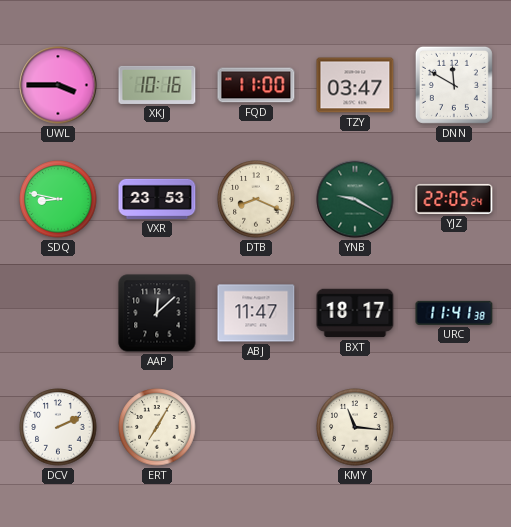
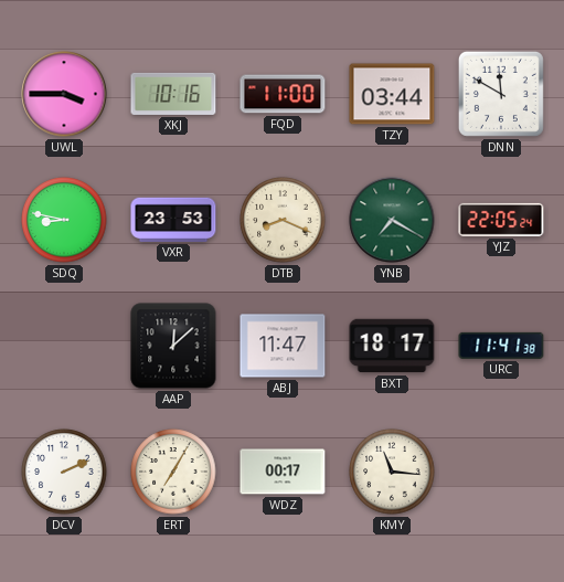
TZY: 03:47 -> 03:44
YNB: 9:20 -> 7:20
WDZ: none -> 00:17
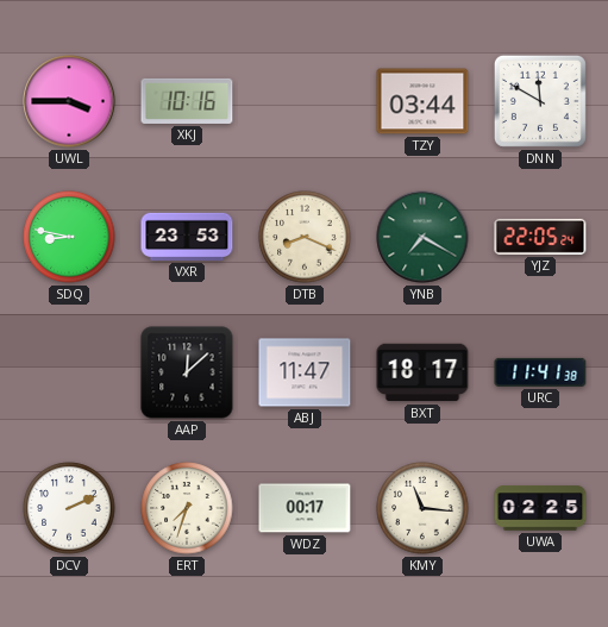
FQD: 11:00 -> none
ERT: 7:05 -> 7:33
UWA: none -> 02:25
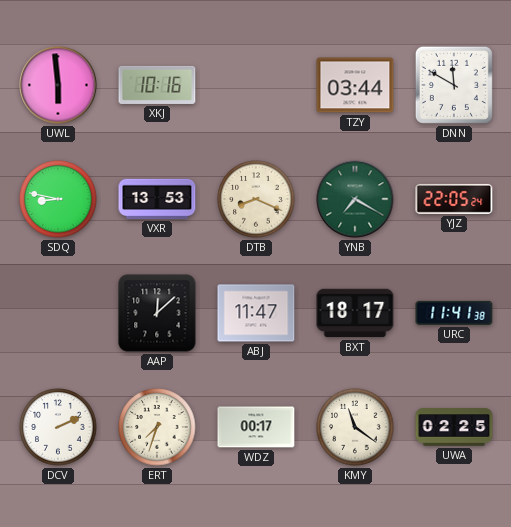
UWL: 3:45 -> 5:59
VXR: 23:53 -> 13:53
KMY: 11:16 -> 11:21
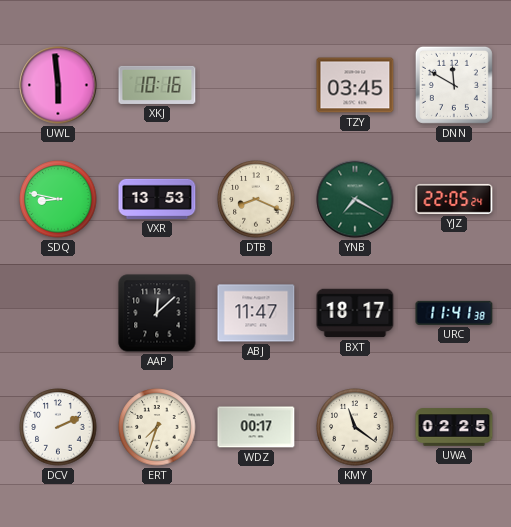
TZY: 03:44 -> 03:45
